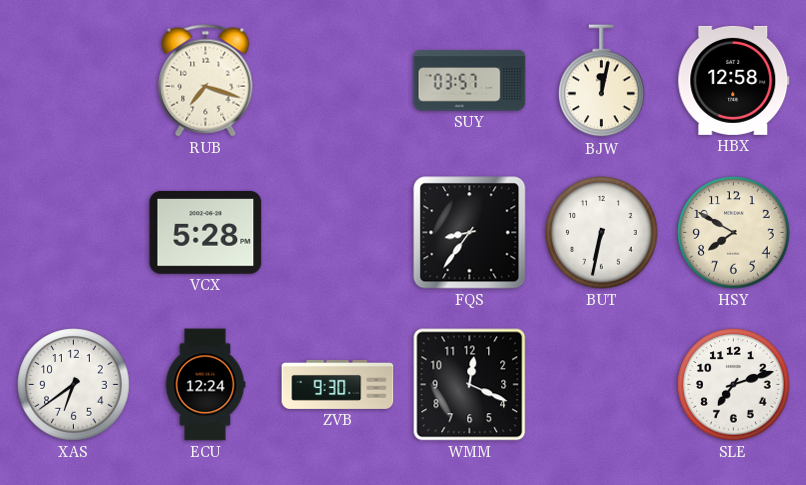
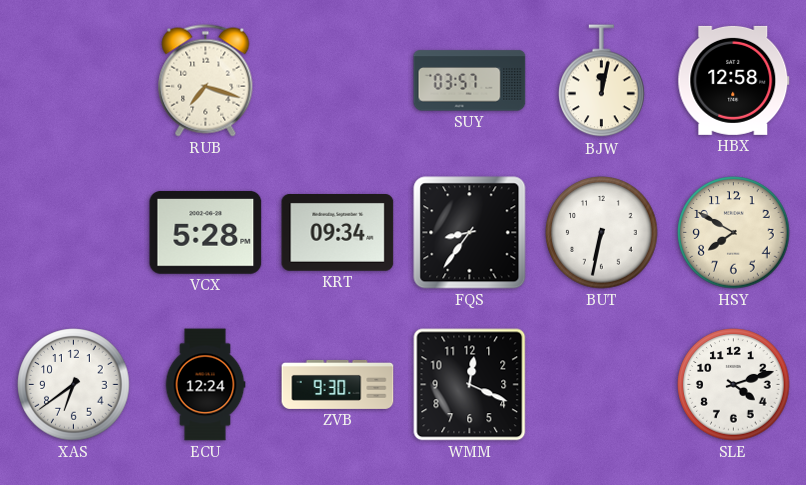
KRT: none -> 09:34
SLE: 7:12 -> 4:12
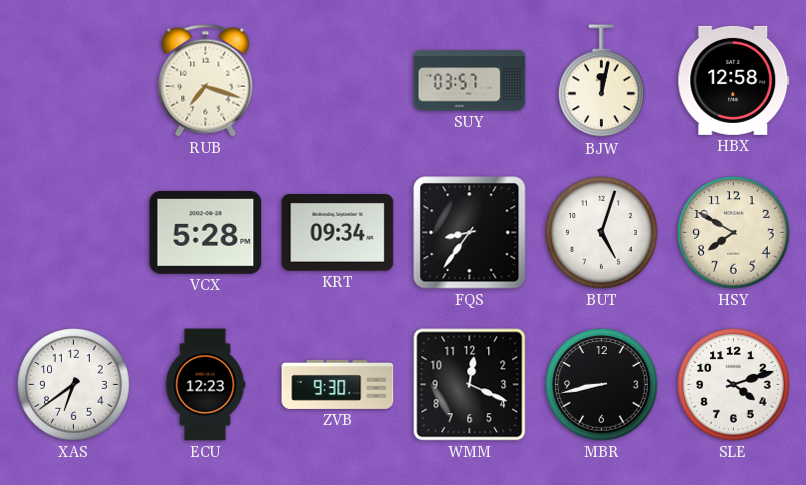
BUT: 6:32 -> 5:03
ECU: 12:24 -> 12:23
MBR: none -> 8:43
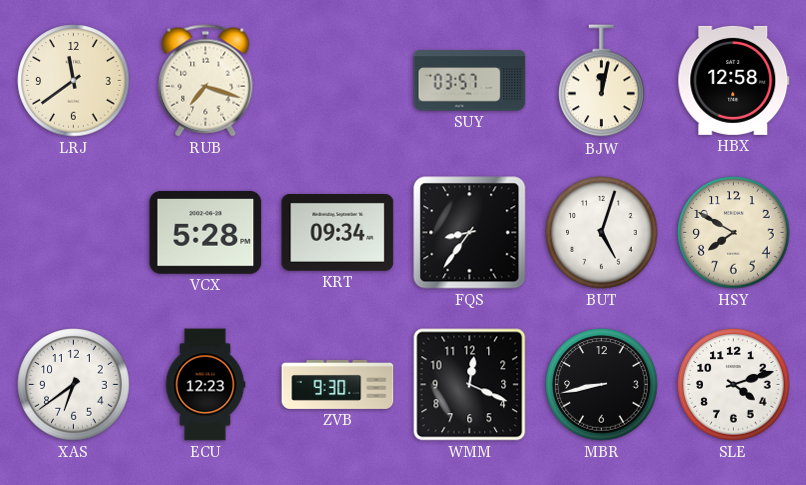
LRJ: none -> 11:39
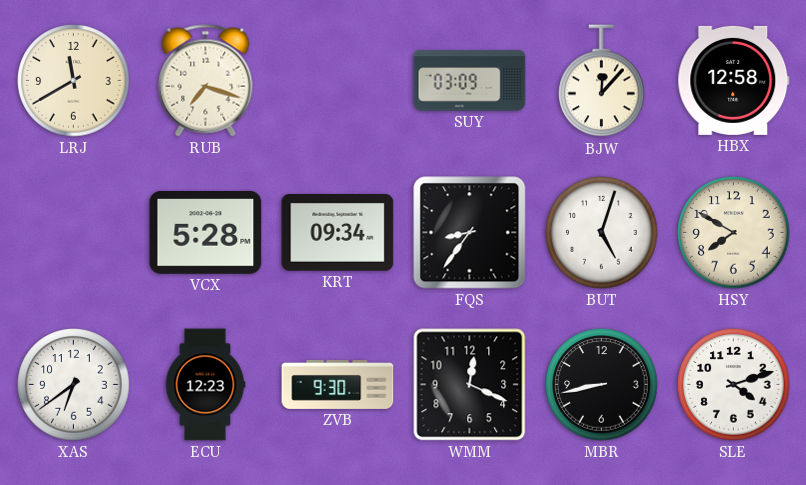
LRJ: 11:39 -> 11:40
SUY: 03:57 -> 03:09
BJW: 12:02 -> 12:07
